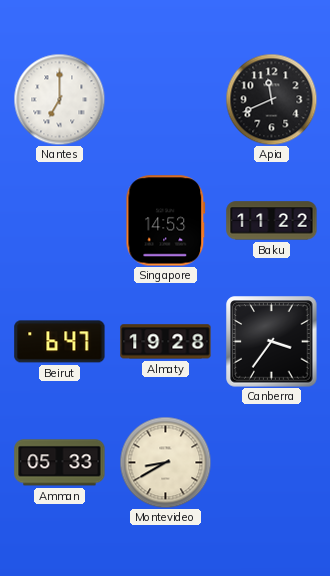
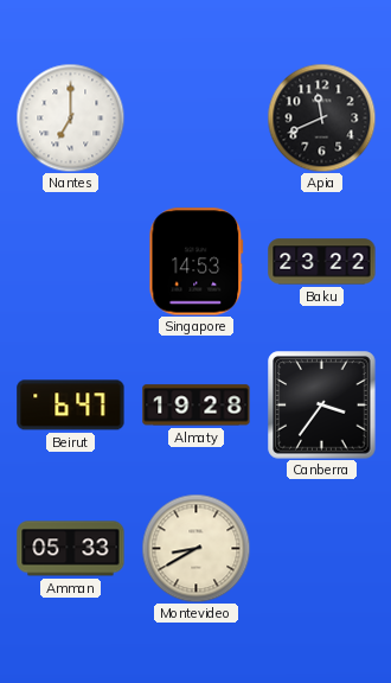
Baku: 11:22 -> 23:22
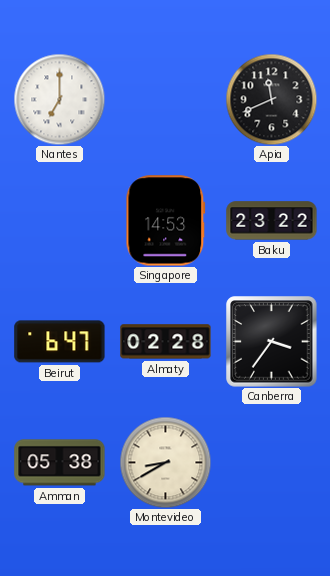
Almaty: 19:28 -> 02:28
Amman: 05:33 -> 05:38
